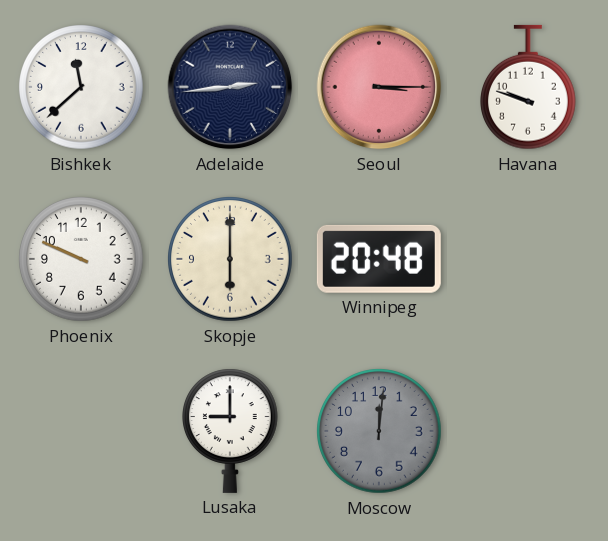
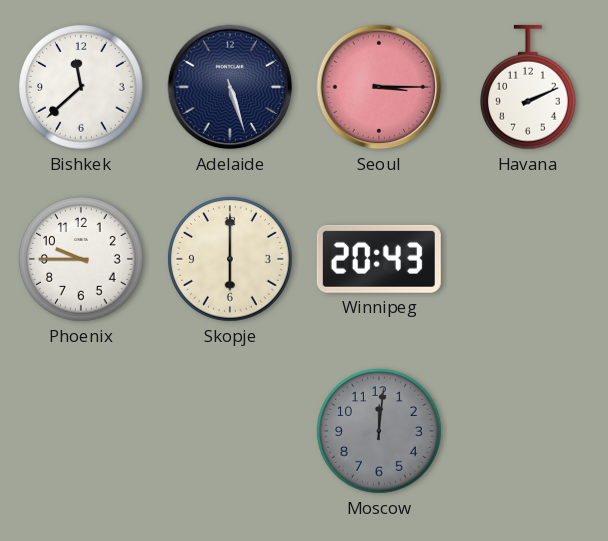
Adelaide: 2:44 -> 5:27
Havana: 9:48 -> 2:11
Phoenix: 9:49 -> 9:45
Winnipeg: 20:48 -> 20:43
Lusaka: 9:00 -> none
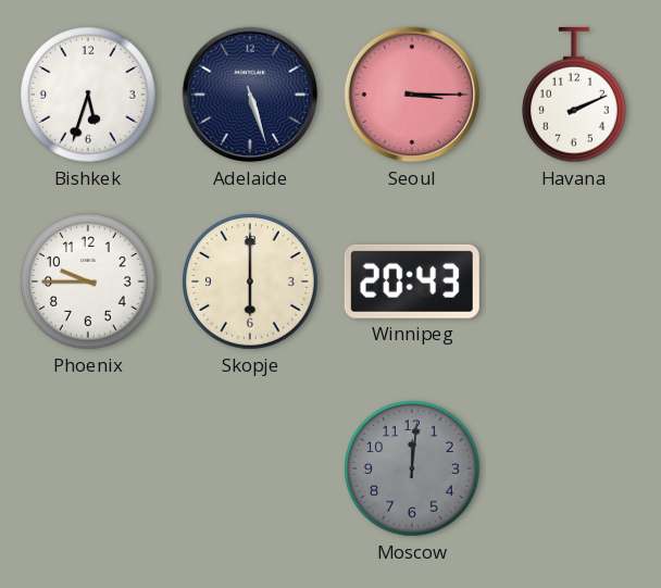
Bishkek: 11:38 -> 5:33
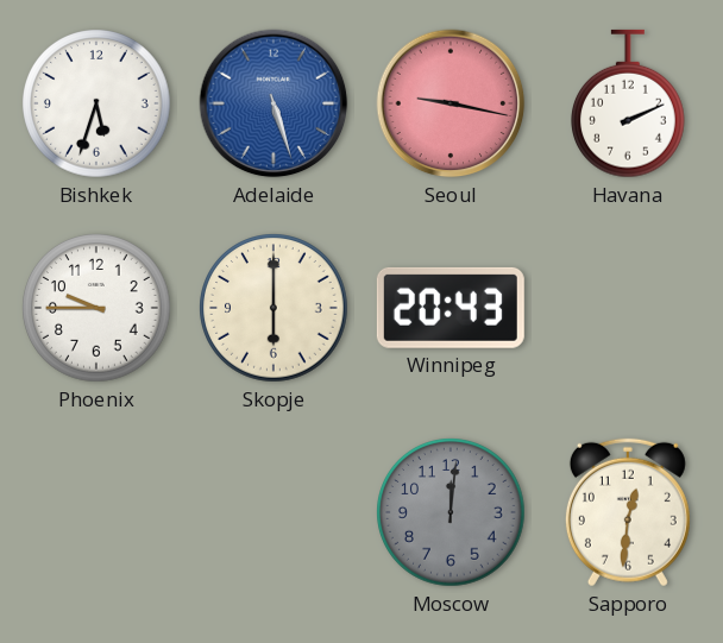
Adelaide dial: navy -> blue
Seoul: 3:15 -> 9:17
Sapporo: none -> 12:31
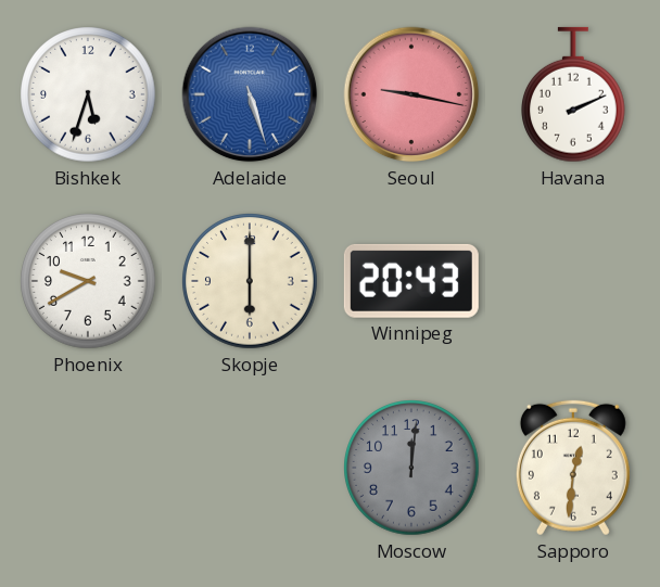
Phoenix: 9:45 -> 9:40
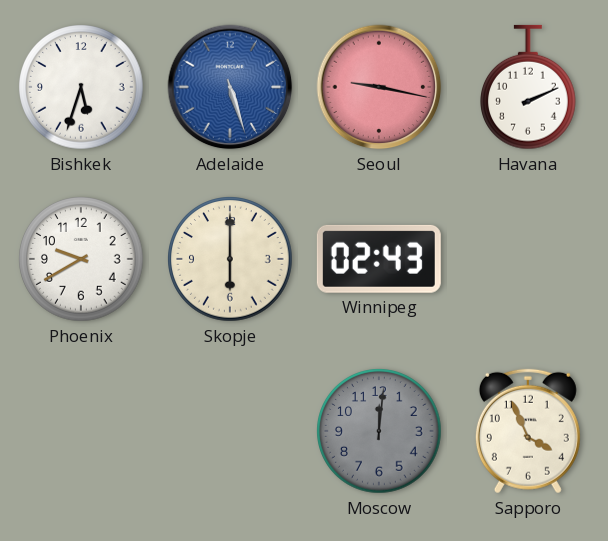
Winnipeg: 20:43 -> 02:43
Sapporo: 12:31 -> 3:56
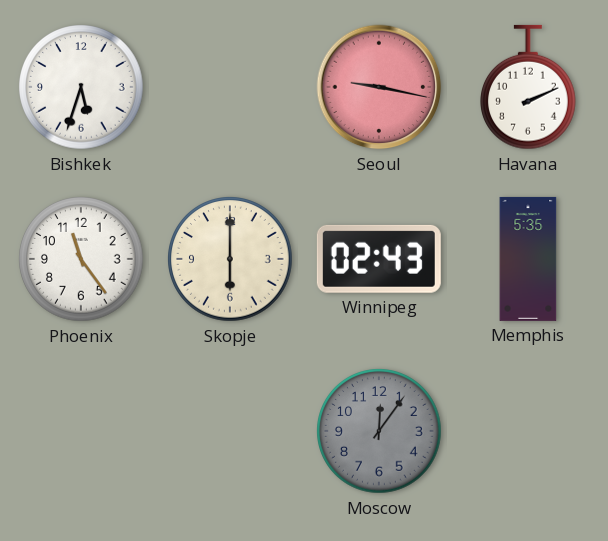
Adelaide: 5:27 -> none
Phoenix: 9:40 -> 11:24
Memphis: none -> 5:35
Moscow: 12:01 -> 12:06
Sapporo: 3:56 -> none
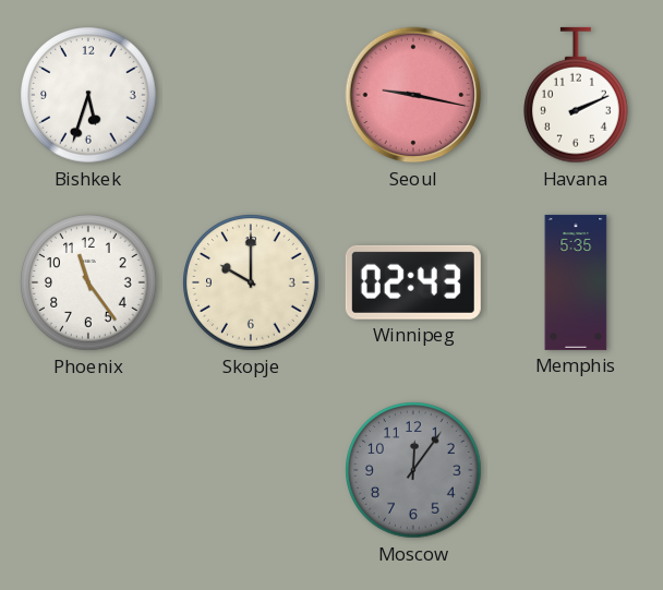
Skopje: 6:00 -> 10:00
